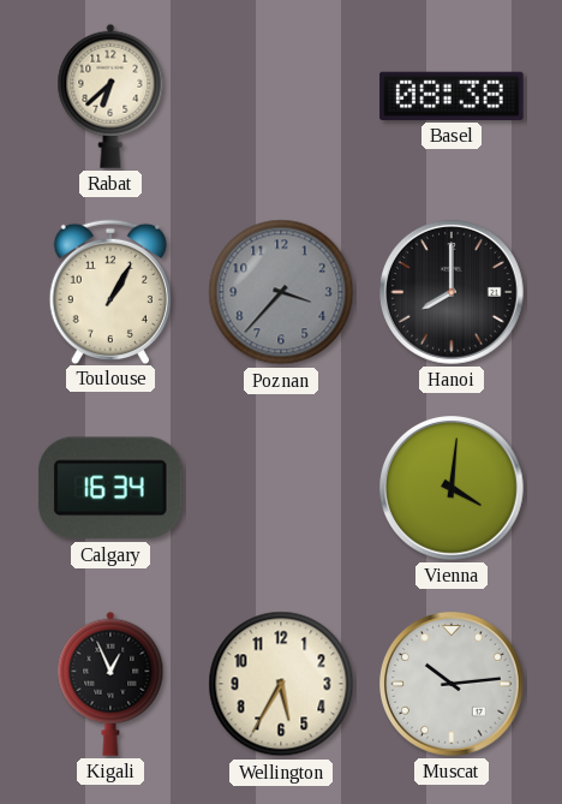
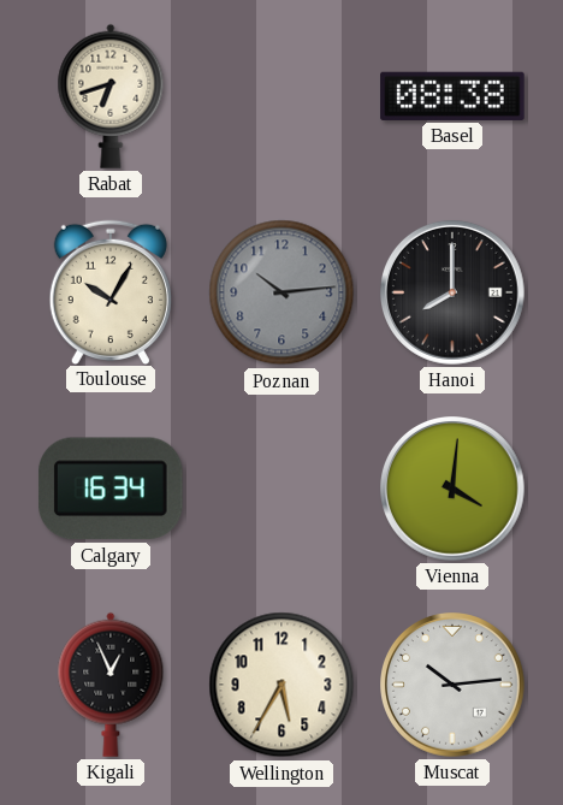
Rabat: 6:38 -> 6:42
Toulouse: 1:05 -> 10:05
Poznan: 3:37 -> 10:14
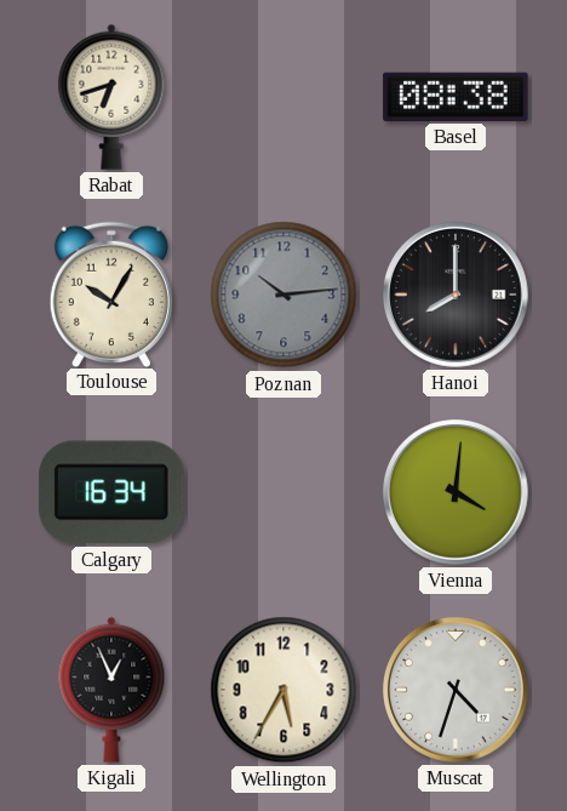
Muscat: 10:14 -> 4:33
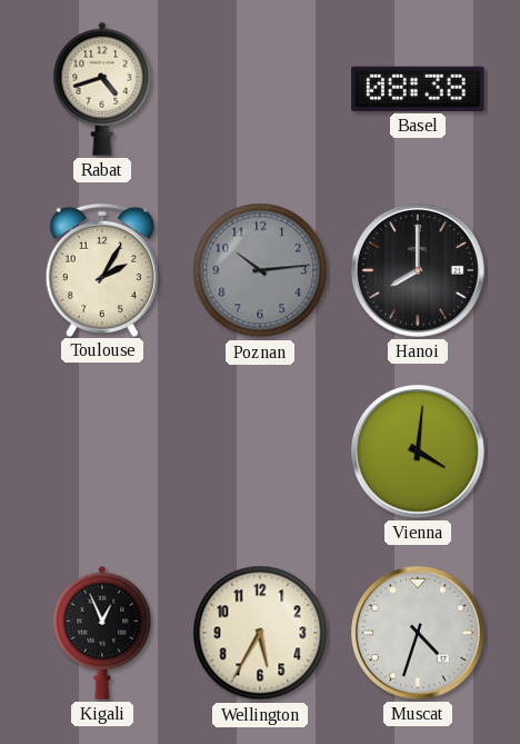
Rabat: 6:42 -> 4:42
Toulouse: 10:05 -> 2:05
Calgary: 16:34 -> none
